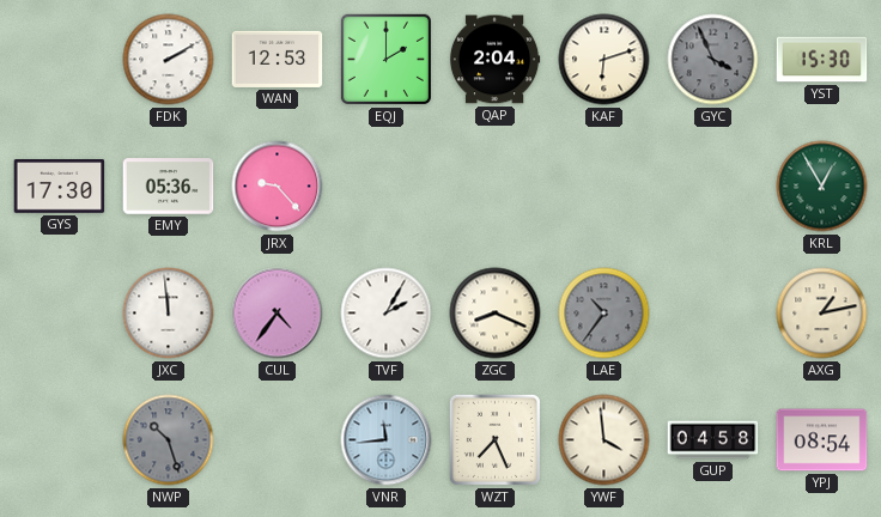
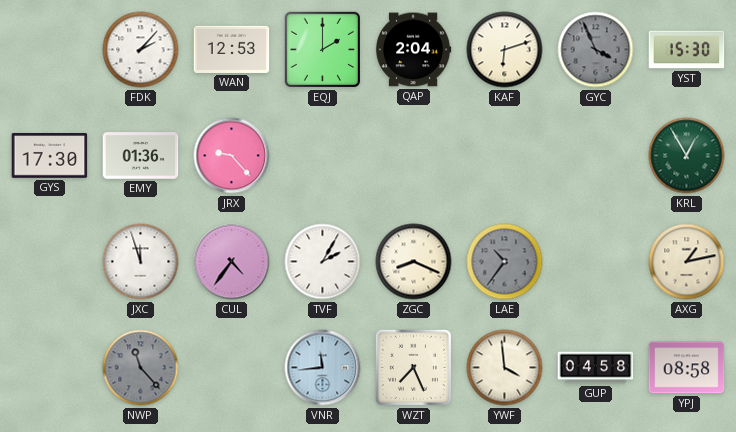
FDK: 2:10 -> 2:07
EMY: 05:36 -> 01:36
JXC: 11:59 -> 11:57
NWP: 10:27 -> 11:23
YPJ: 08:54 -> 08:58
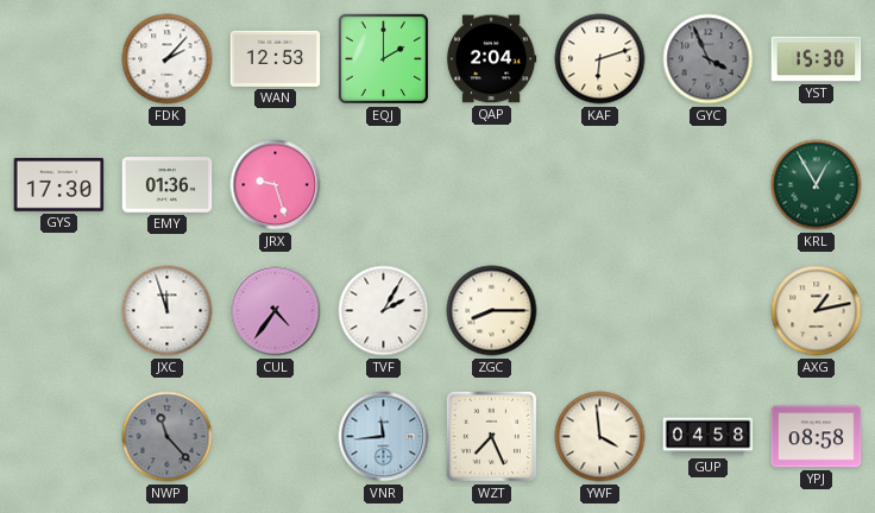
JRX: 9:23 -> 9:27
ZGC: 8:19 -> 8:15
LAE: 10:36 -> none
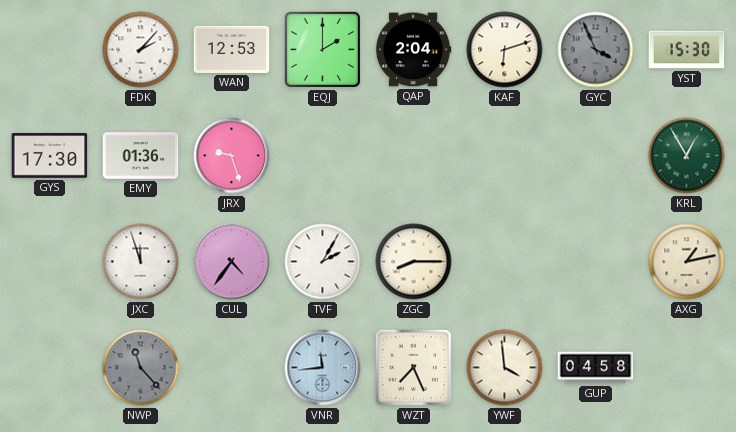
YPJ: 08:58 -> none
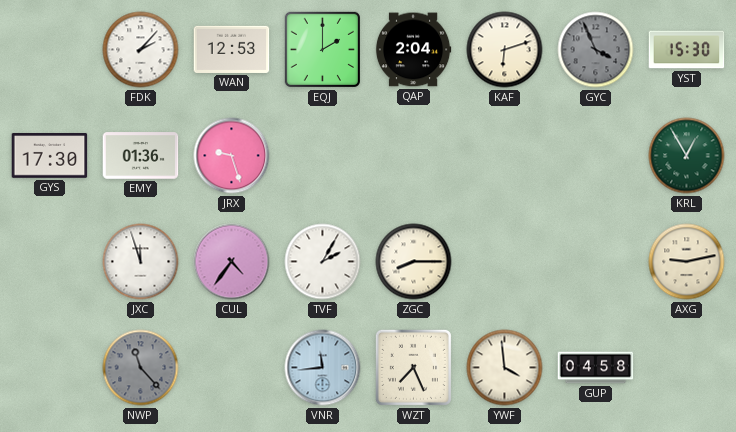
AXG: 1:13 -> 9:13
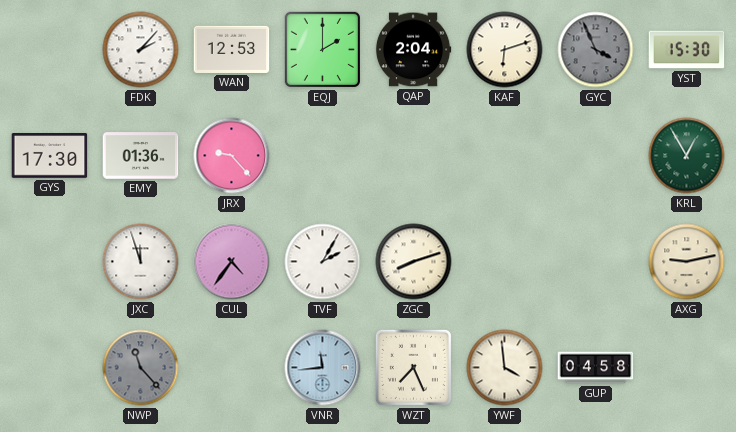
JRX: 9:27 -> 9:23
ZGC: 8:15 -> 8:12
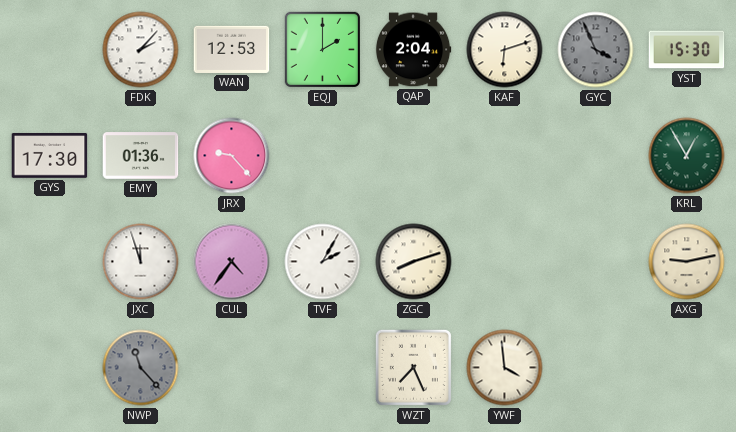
VNR: 11:44 -> none
GUP: 04:58 -> none
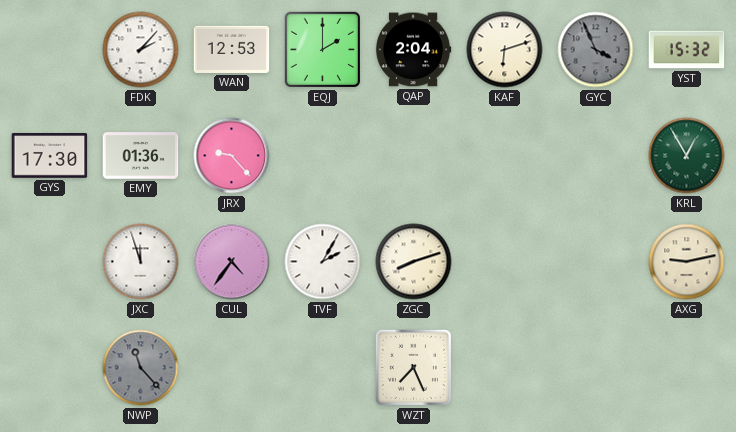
YST: 15:30 -> 15:32
YWF: 3:59 -> none
